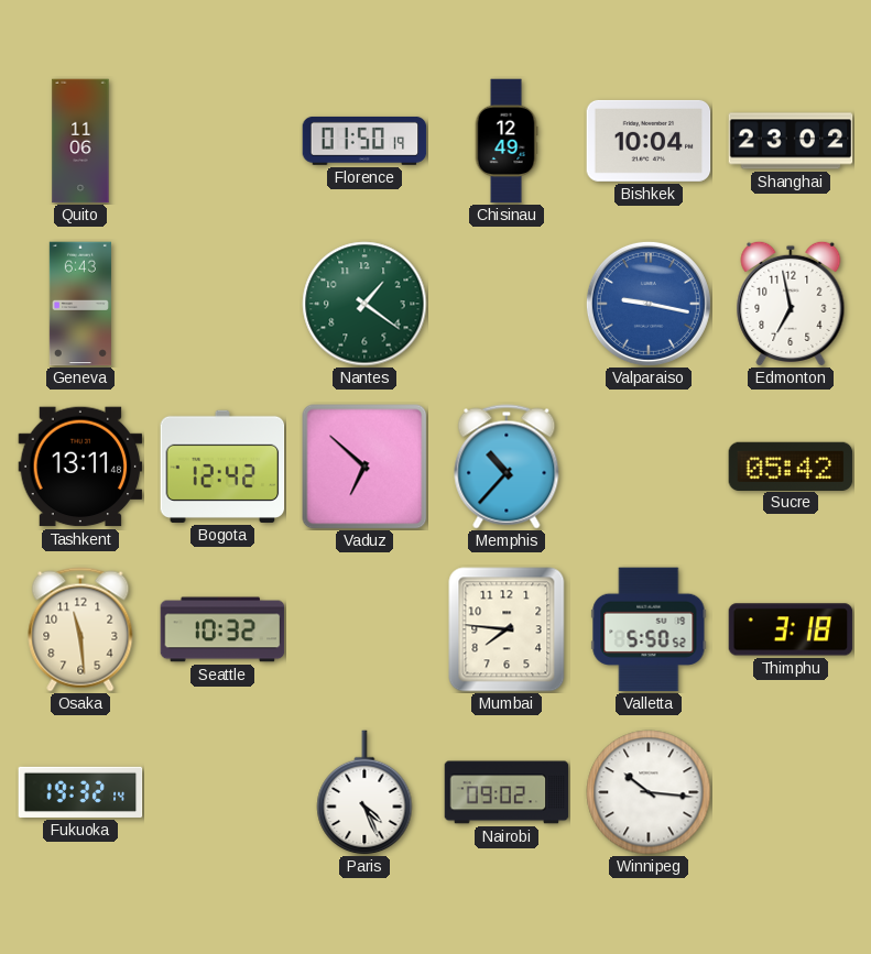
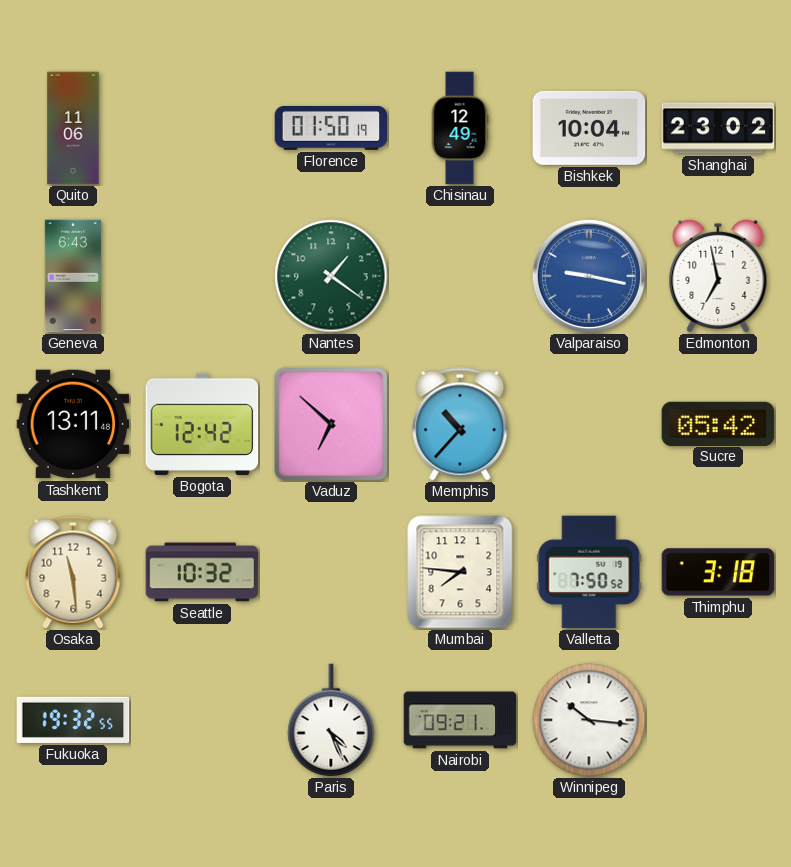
Valletta: 5:50 -> 7:50
Fukuoka: 19:32:14 -> 19:32:55
Nairobi: 09:02 -> 09:21
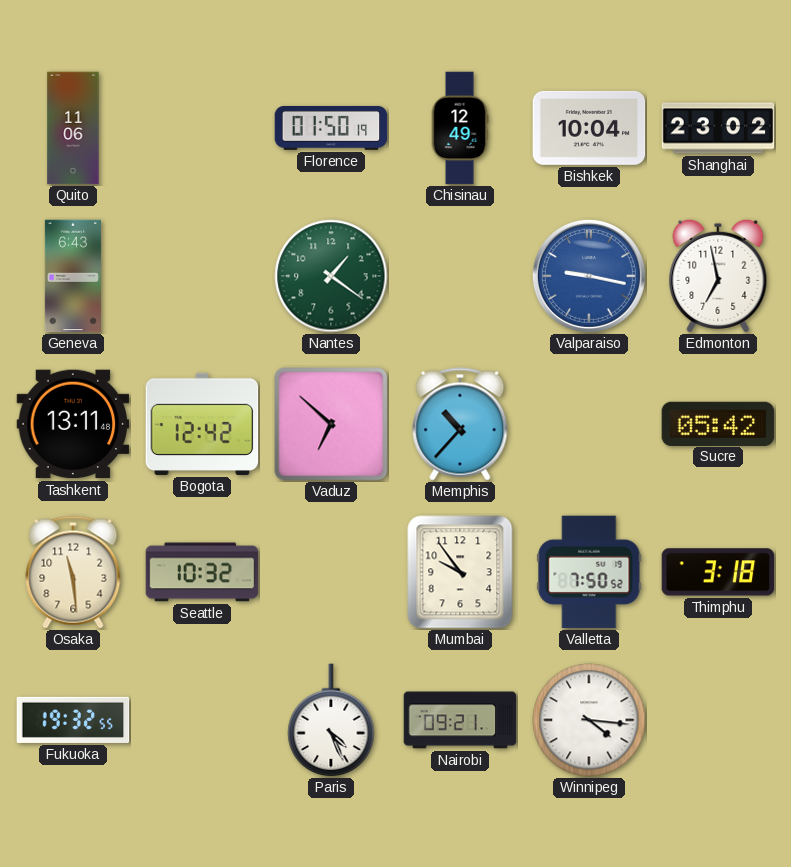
Mumbai: 7:46 -> 9:54
Winnipeg: 10:16 -> 4:16
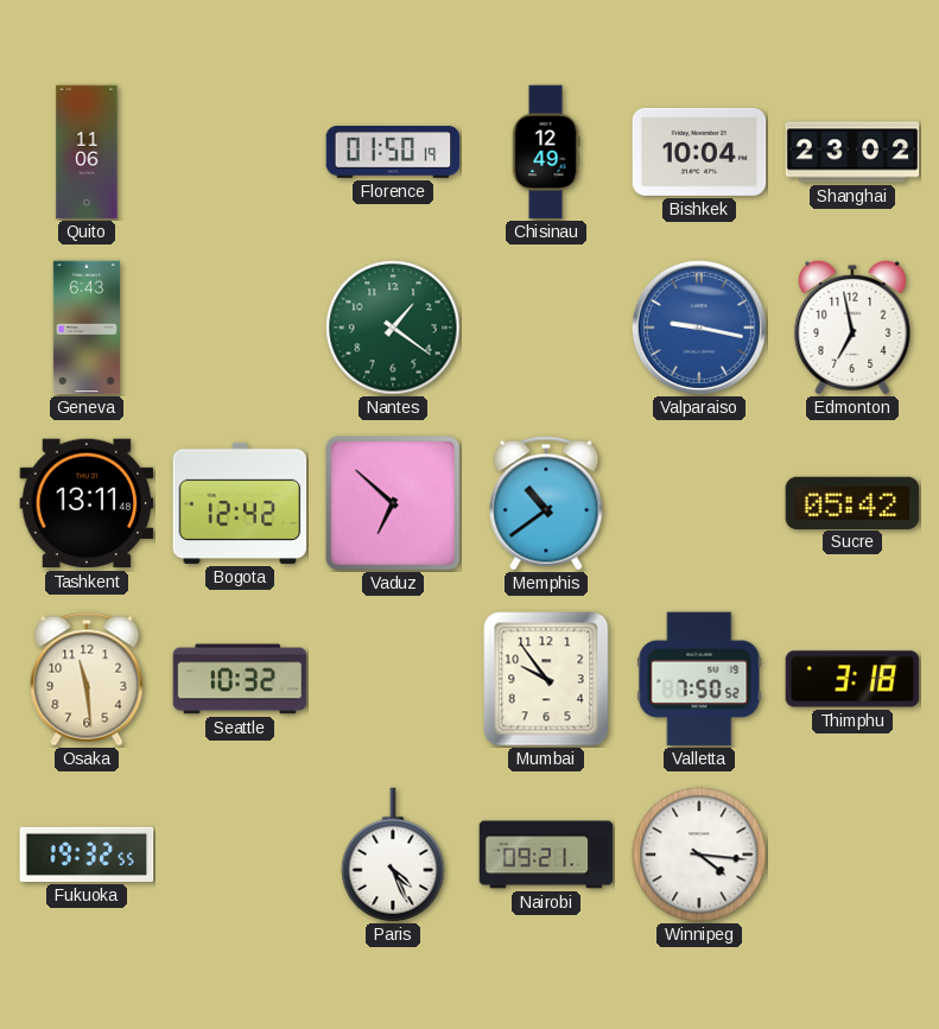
Memphis: 10:37 -> 10:39
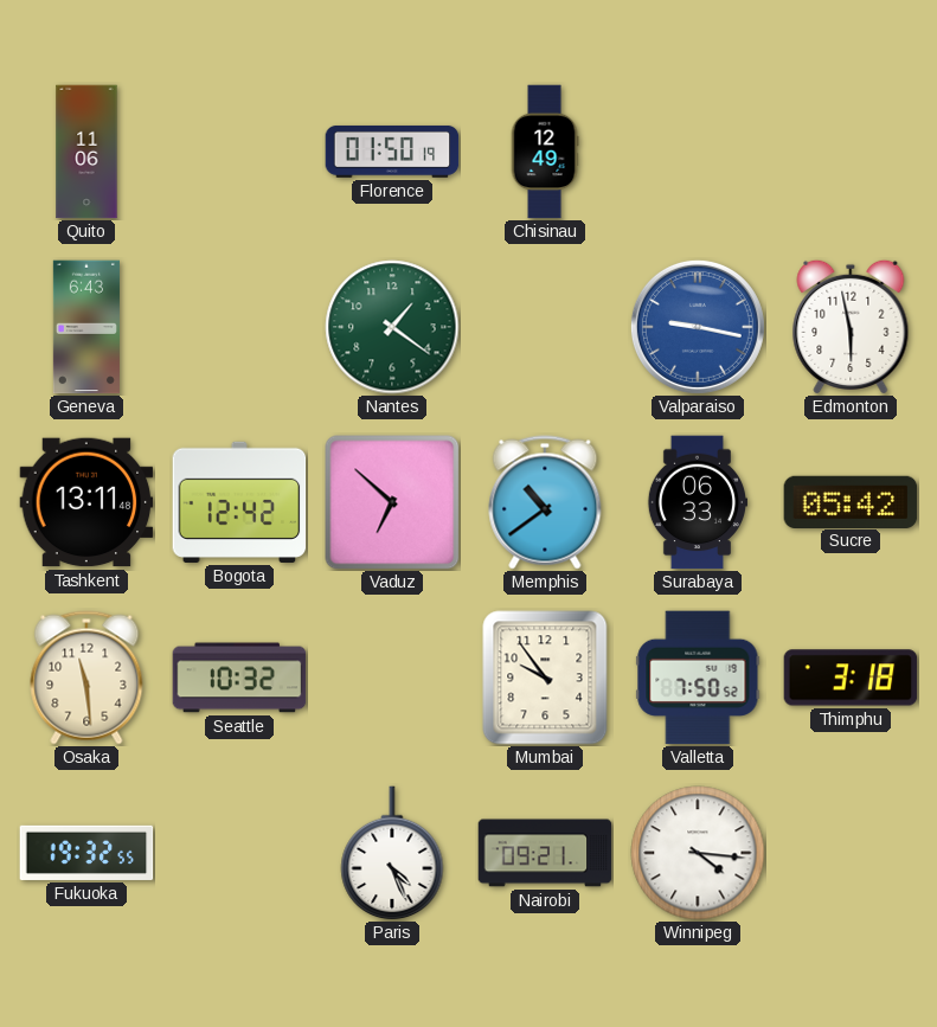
Bishkek: 10:04 -> none
Shanghai: 23:02 -> none
Edmonton: 6:58 -> 5:58
Surabaya: none -> 06:33
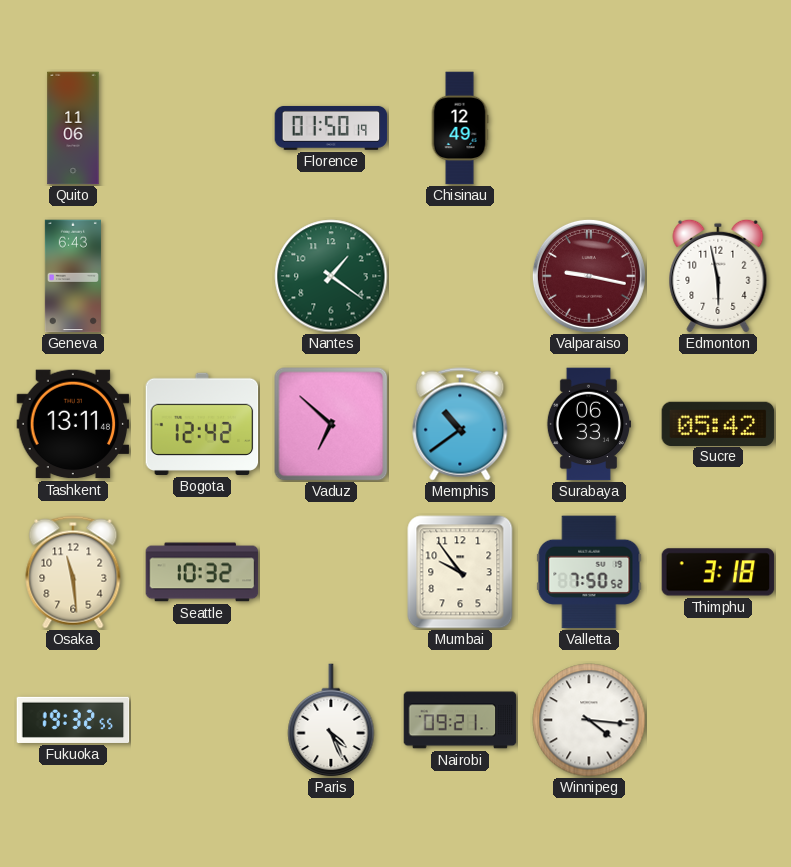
Valparaiso dial: blue -> burgundy
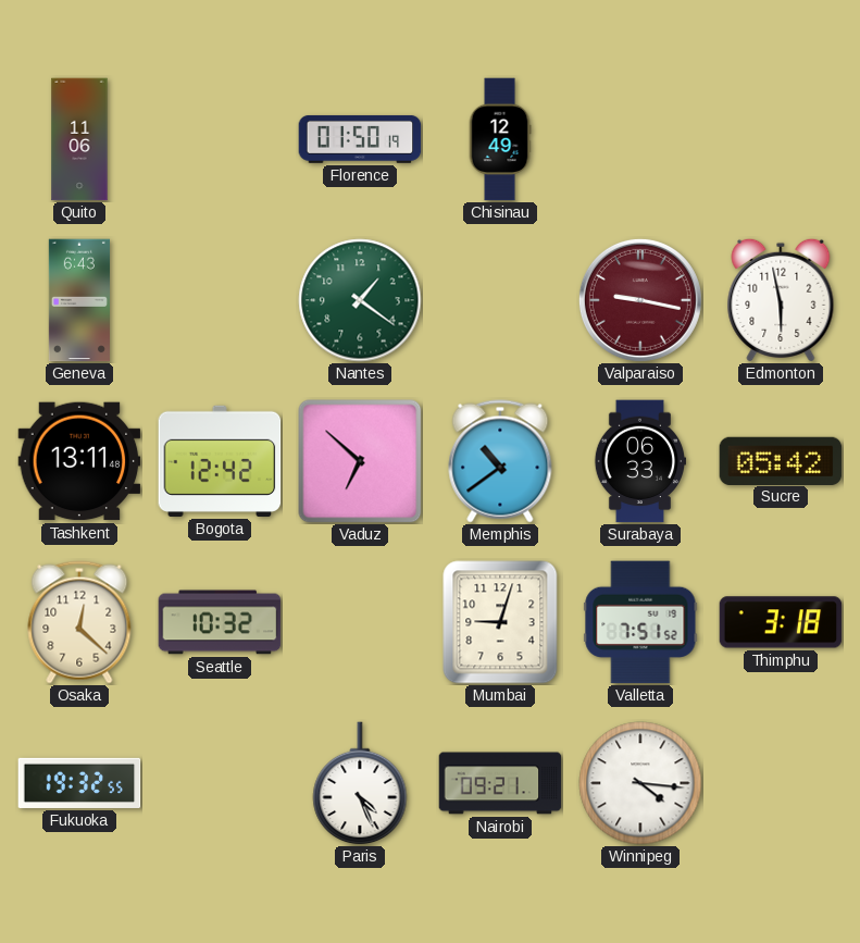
Osaka: 11:29 -> 12:22
Mumbai: 9:54 -> 9:03
Valletta: 7:50 -> 7:51
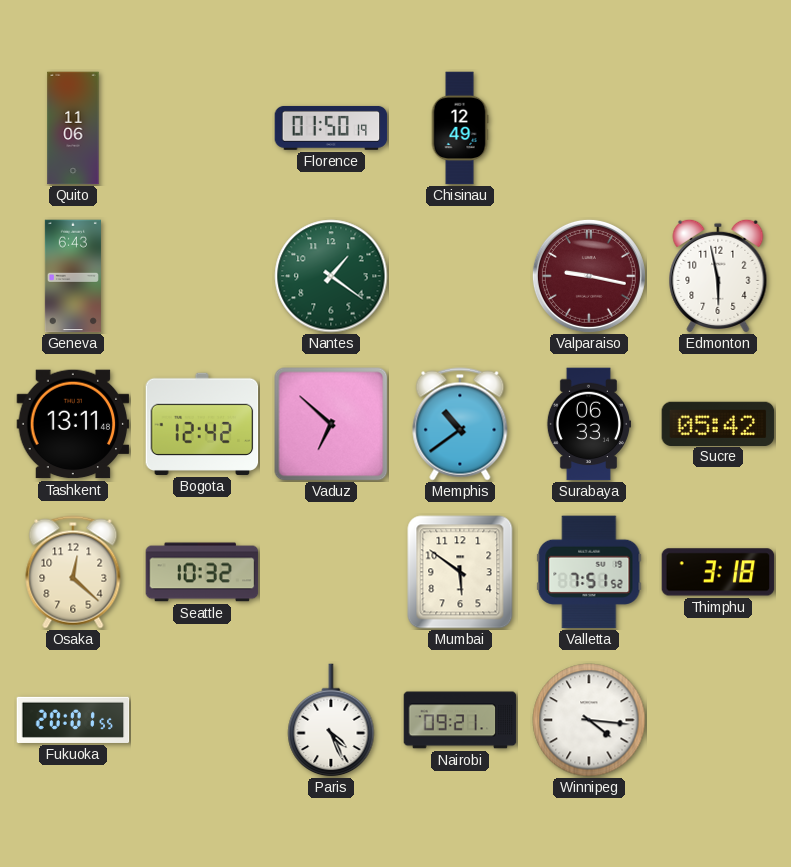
Mumbai: 9:03 -> 5:51
Fukuoka: 19:32 -> 20:01
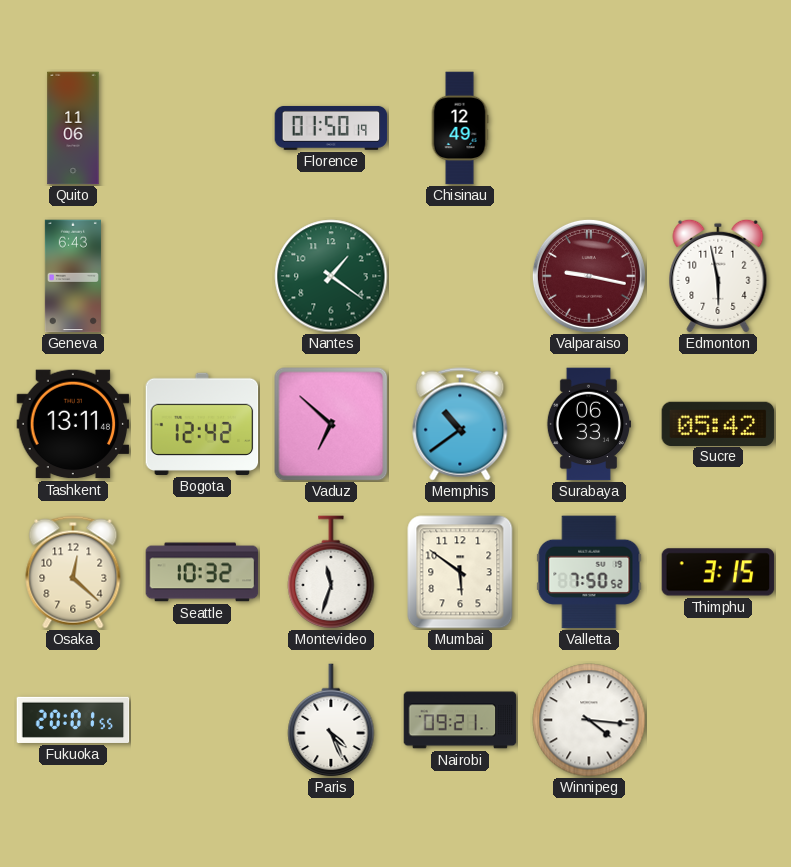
Montevideo: none -> 11:33
Valletta: 7:51 -> 7:50
Thimphu: 3:18 -> 3:15
